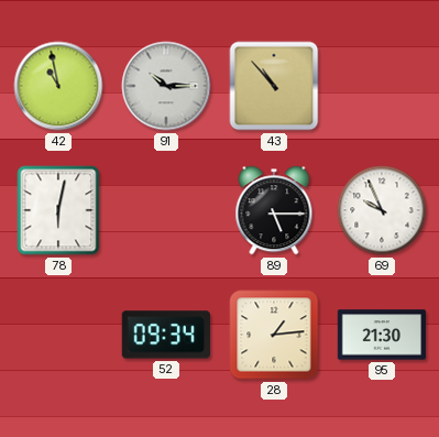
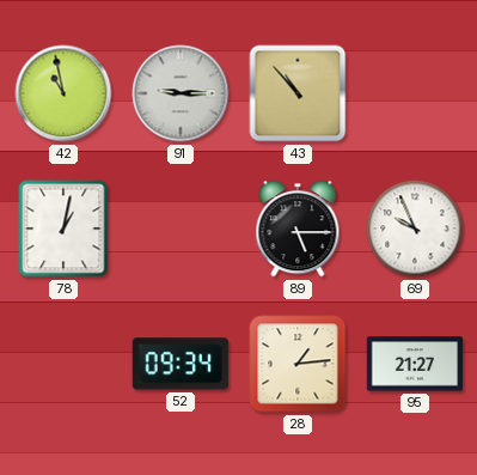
91: 10:15 -> 9:15
78: 6:02 -> 1:02
95: 21:30 -> 21:27
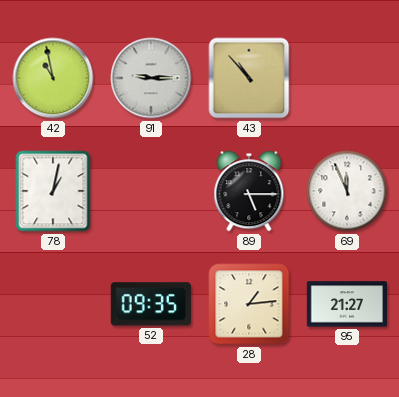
69: 9:56 -> 11:56
52: 09:34 -> 09:35
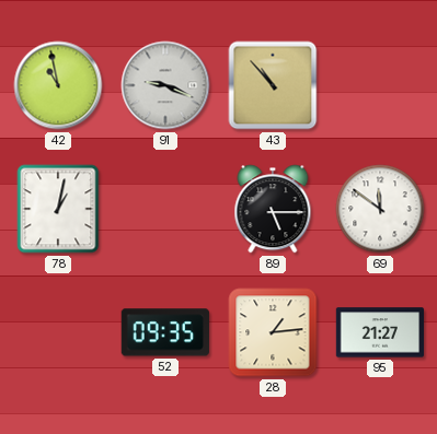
91: 9:15 -> 9:19
69: 11:56 -> 11:51
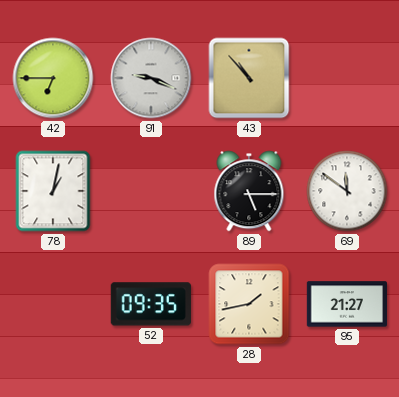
42: 10:58 -> 6:45
28: 1:14 -> 1:43
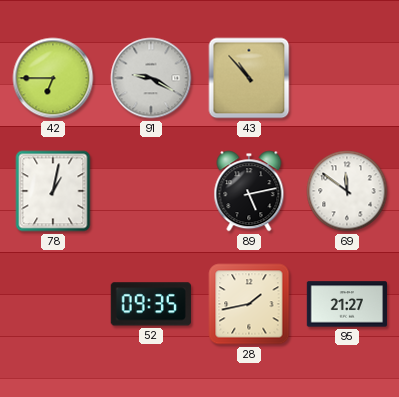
91: 9:19 -> 9:20
89: 5:15 -> 5:13
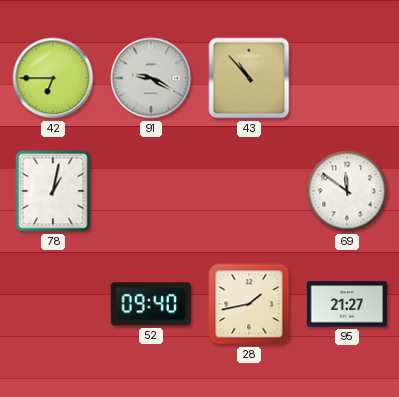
89: 5:13 -> none
52: 09:35 -> 09:40
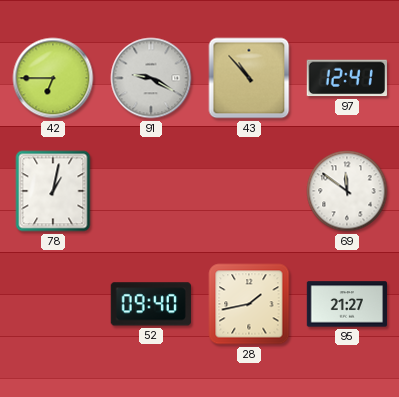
97: none -> 12:41
